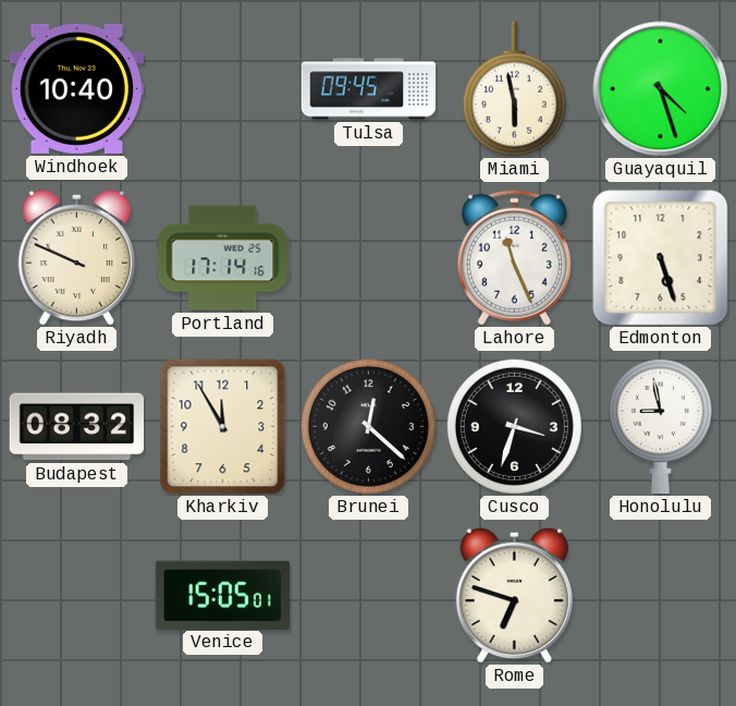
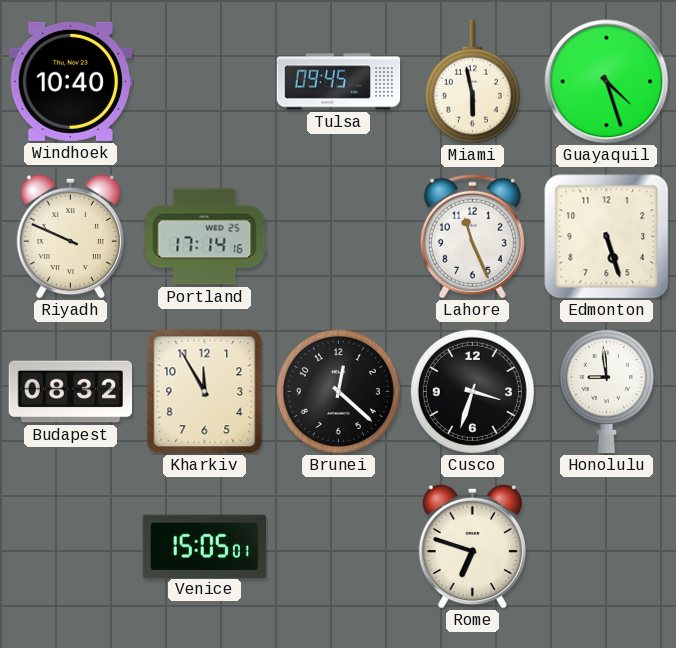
Honolulu: 8:58 -> 8:59
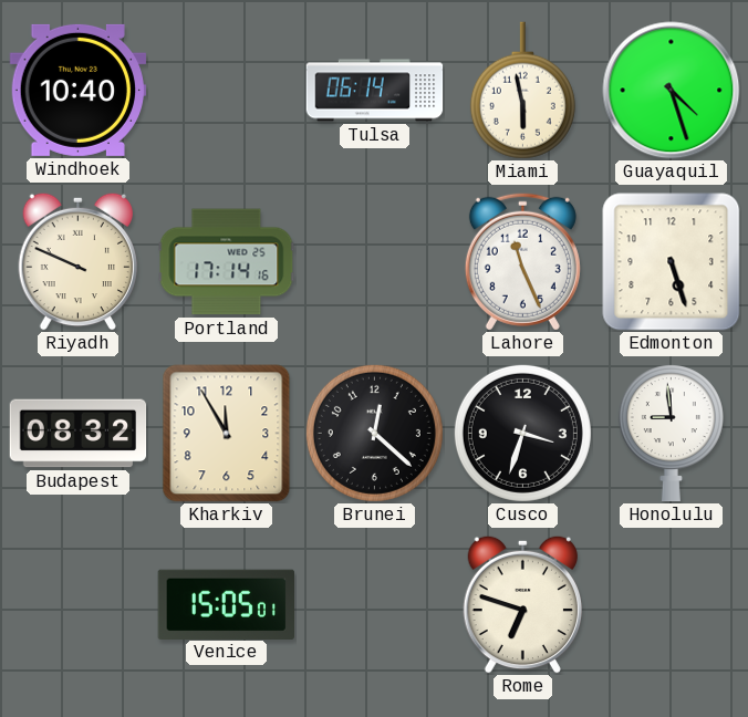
Tulsa: 09:45 -> 06:14
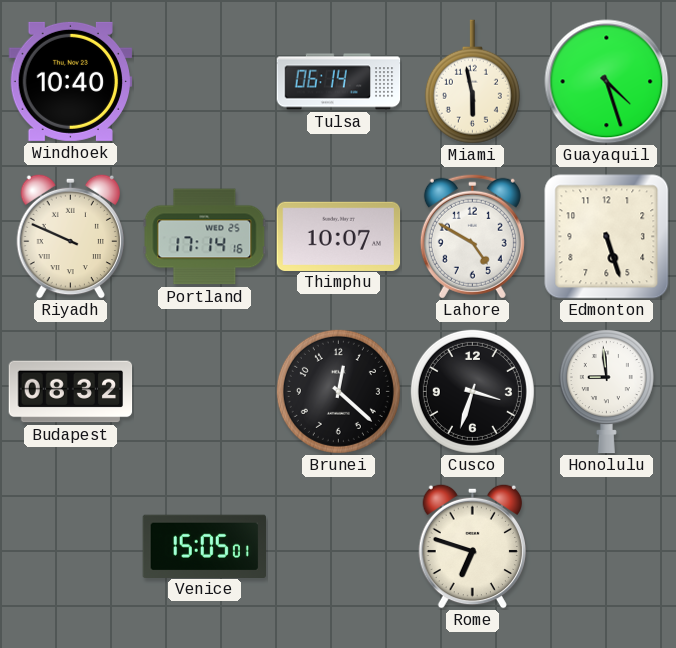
Thimphu: none -> 10:07
Lahore: 11:26 -> 4:50
Kharkiv: 11:55 -> none
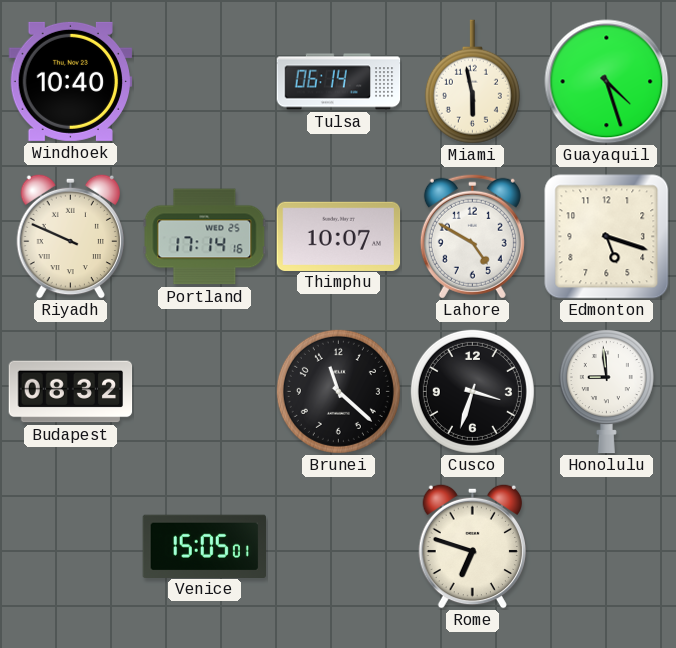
Edmonton: 5:27 -> 5:18
Brunei: 12:22 -> 11:22
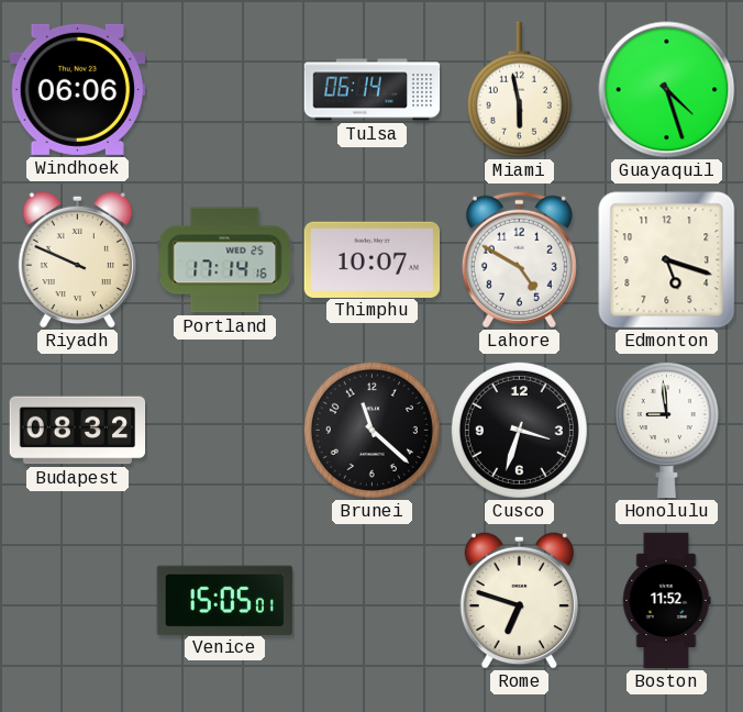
Windhoek: 10:40 -> 06:06
Boston: none -> 11:52
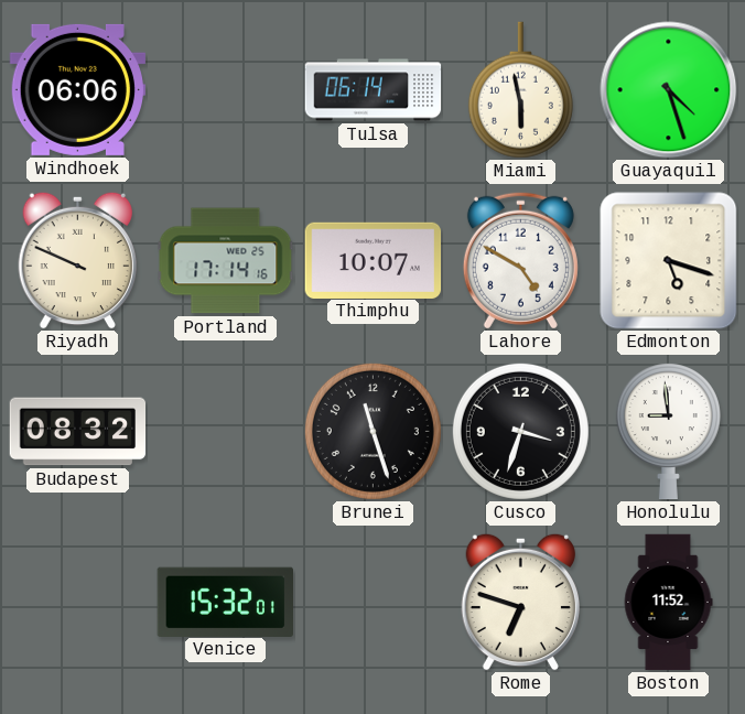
Brunei: 11:22 -> 11:27
Venice: 15:05 -> 15:32
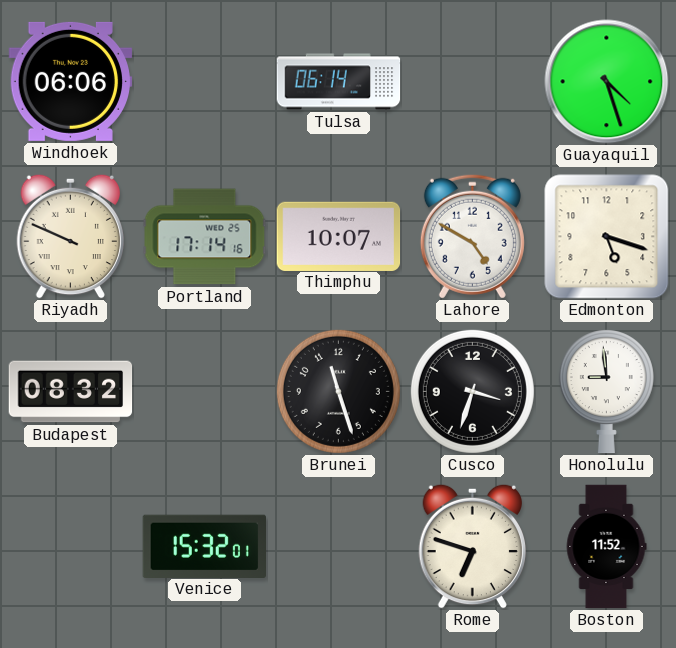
Miami: 5:58 -> none
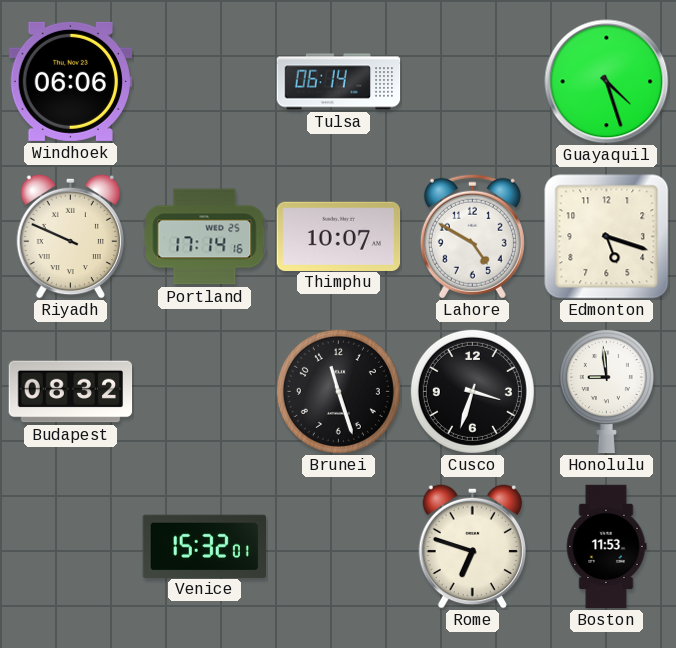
Boston: 11:52 -> 11:53
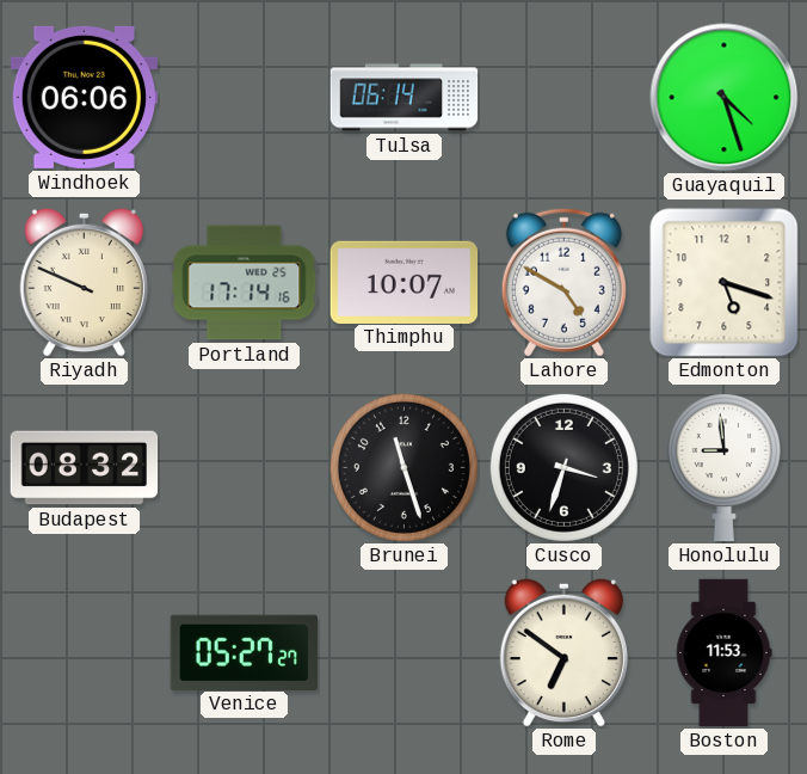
Venice: 15:32 -> 05:27
Rome: 6:48 -> 6:51
